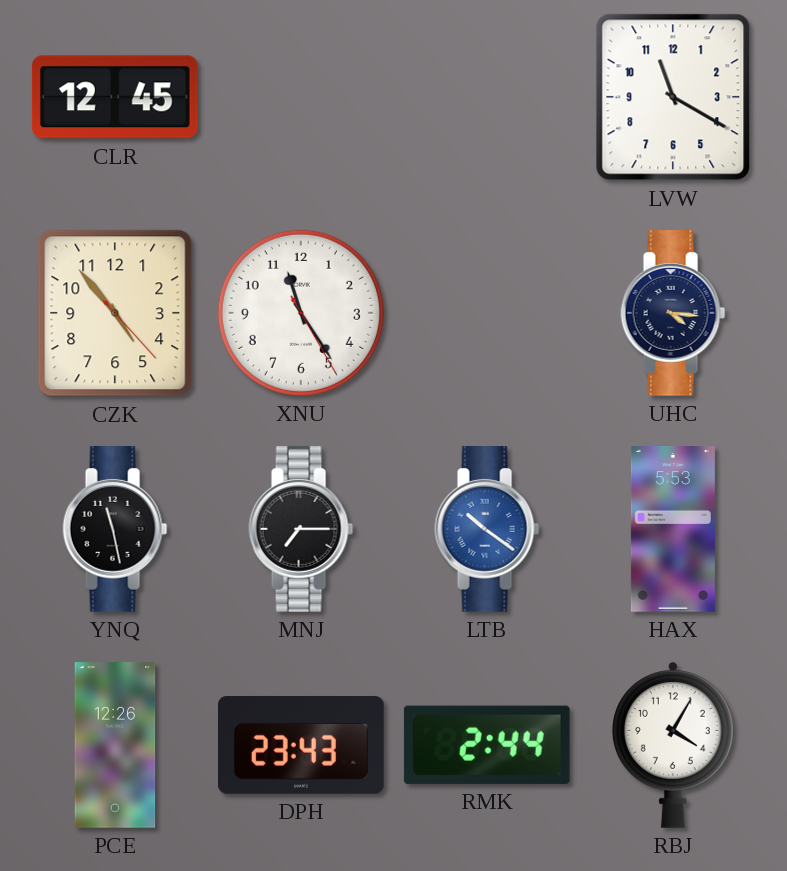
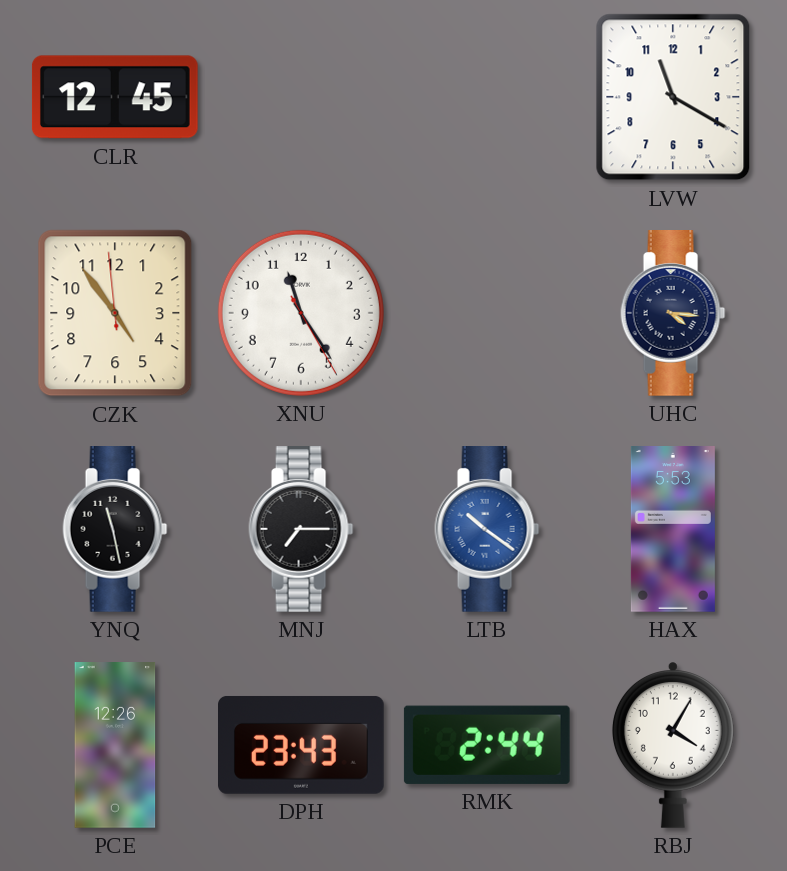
CZK: 4:53:23 -> 4:53:59
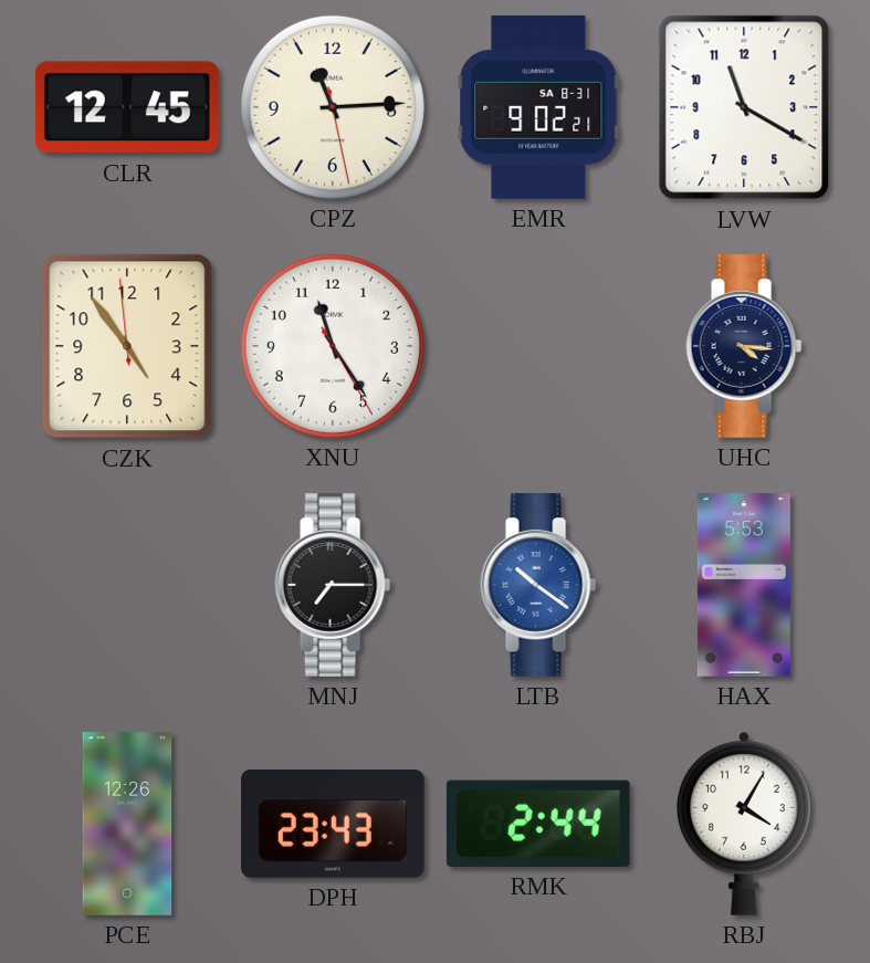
CPZ: none -> 11:14
EMR: none -> 9:02
YNQ: 11:28 -> none
